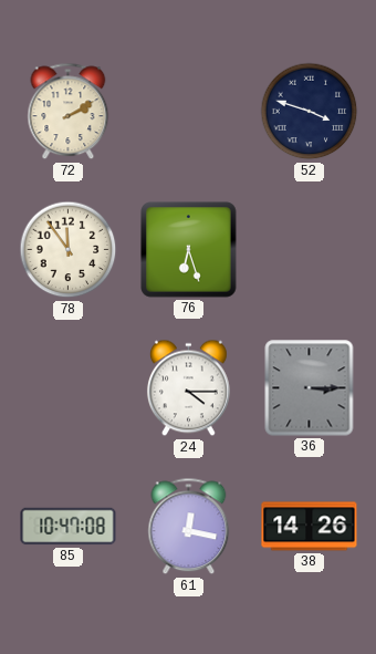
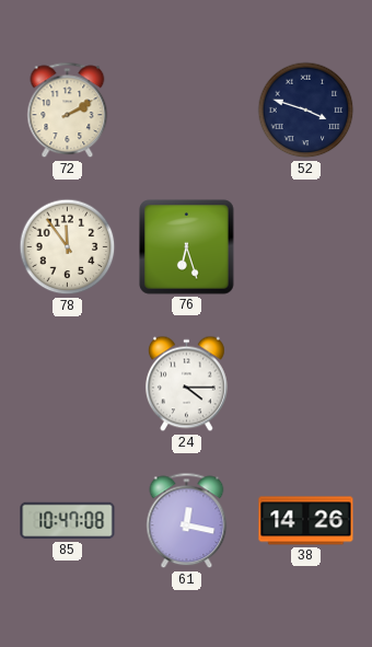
36: 3:15 -> none
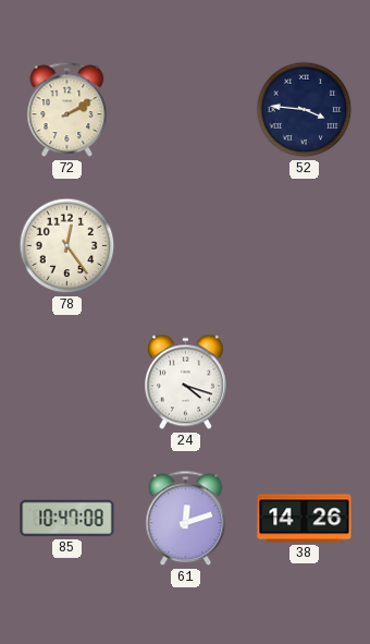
52: 3:48 -> 3:46
78: 11:54 -> 12:24
76: 6:27 -> none
24: 4:15 -> 4:18
61: 12:17 -> 12:12
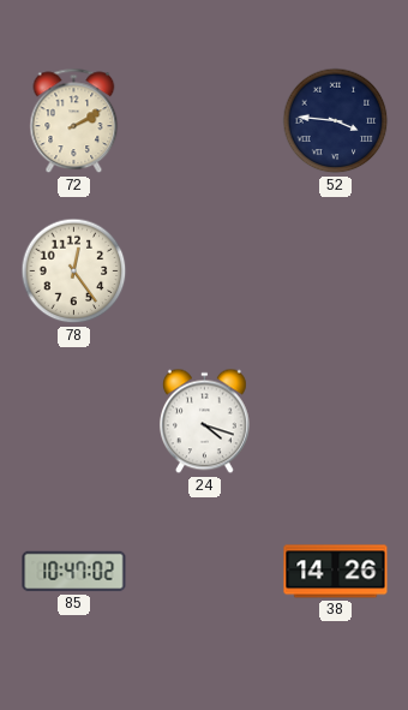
85: 10:47:08 -> 10:47:02
61: 12:12 -> none
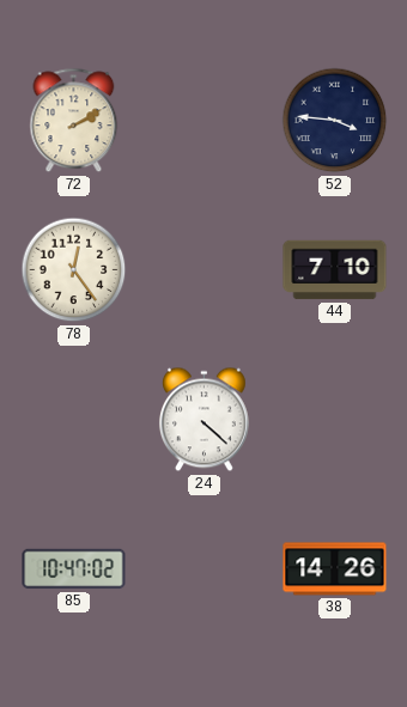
44: none -> 7:10
24: 4:18 -> 4:22
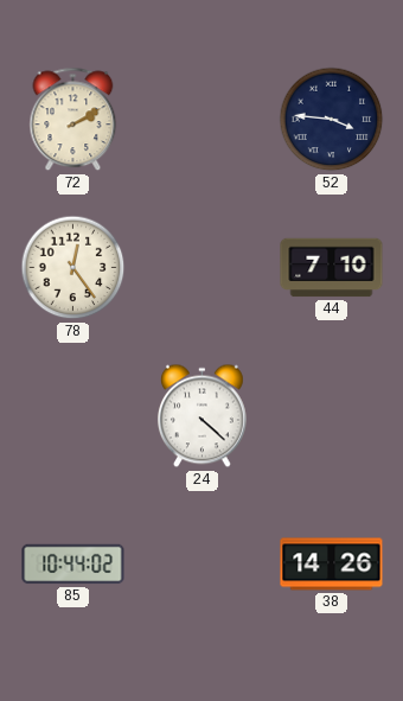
85: 10:47 -> 10:44
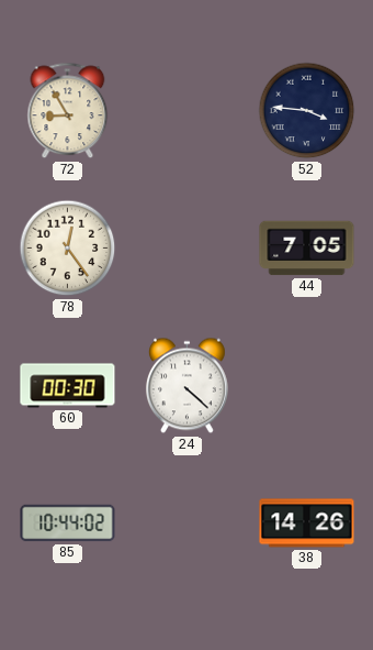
72: 2:10 -> 8:55
44: 7:10 -> 7:05
60: none -> 00:30
